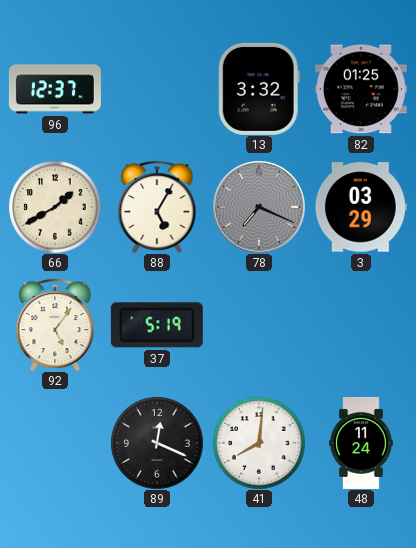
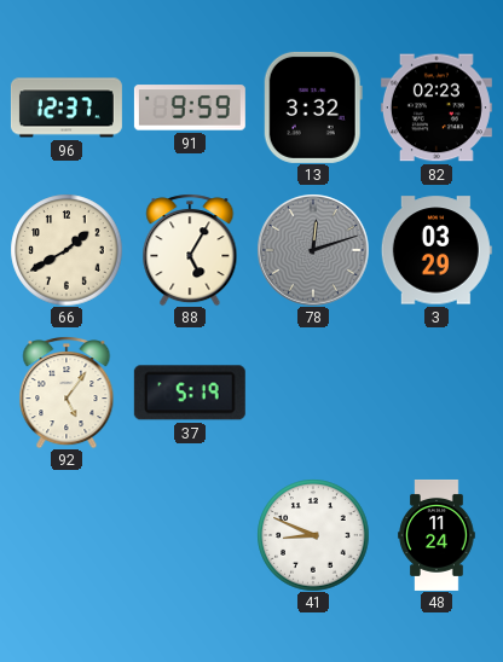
91: none -> 9:59
82: 01:25 -> 02:23
78: 7:19 -> 12:12
89: 12:19 -> none
41: 8:01 -> 8:49
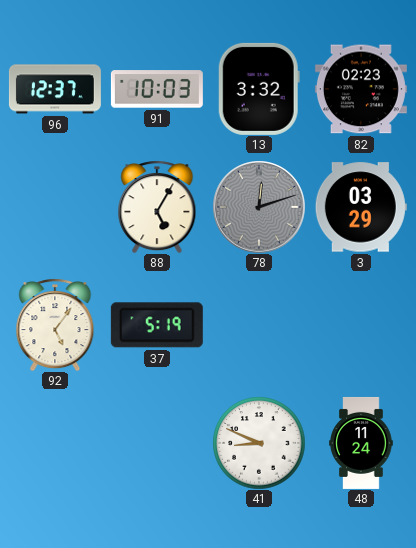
91: 9:59 -> 10:03
66: 1:40 -> none
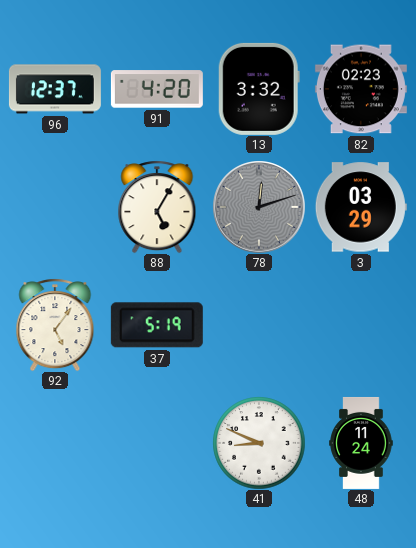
91: 10:03 -> 4:20
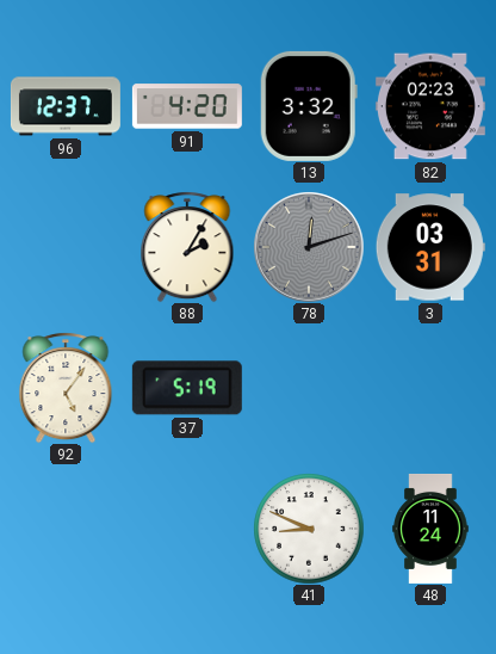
88: 5:05 -> 2:05
3: 03:29 -> 03:31
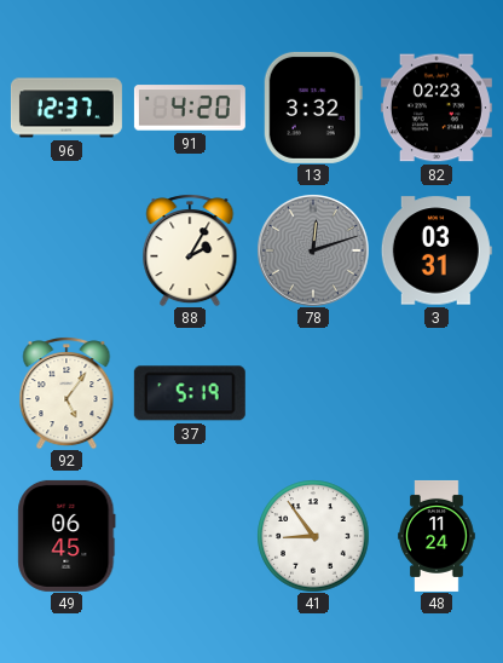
49: none -> 06:45
41: 8:49 -> 8:54
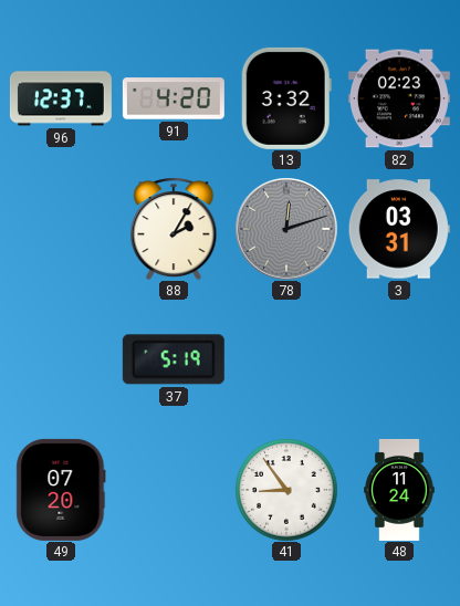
92: 5:06 -> none
49: 06:45 -> 07:20
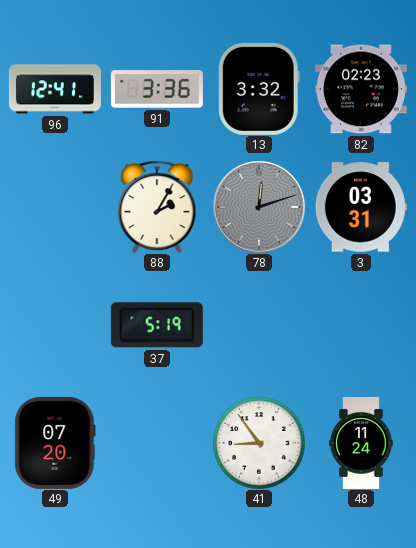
96: 12:37 -> 12:41
91: 4:20 -> 3:36
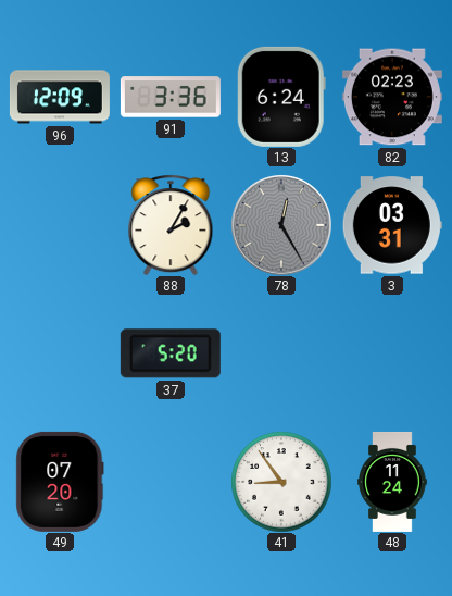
96: 12:41 -> 12:09
13: 3:32 -> 6:24
78: 12:12 -> 12:25
37: 5:19 -> 5:20
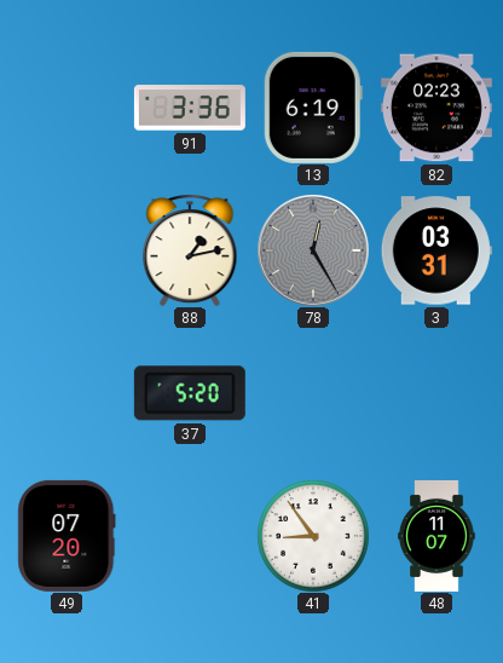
96: 12:09 -> none
13: 6:24 -> 6:19
88: 2:05 -> 1:13
48: 11:24 -> 11:07
